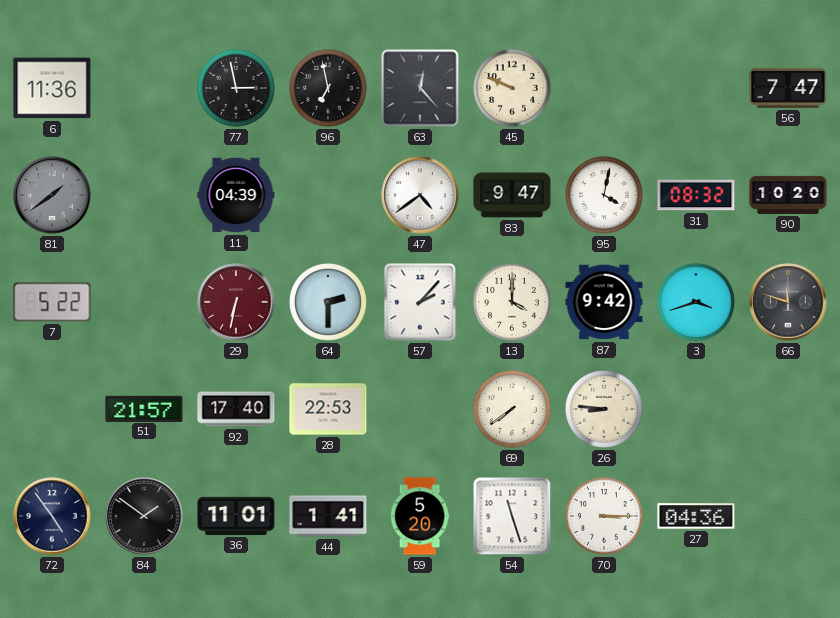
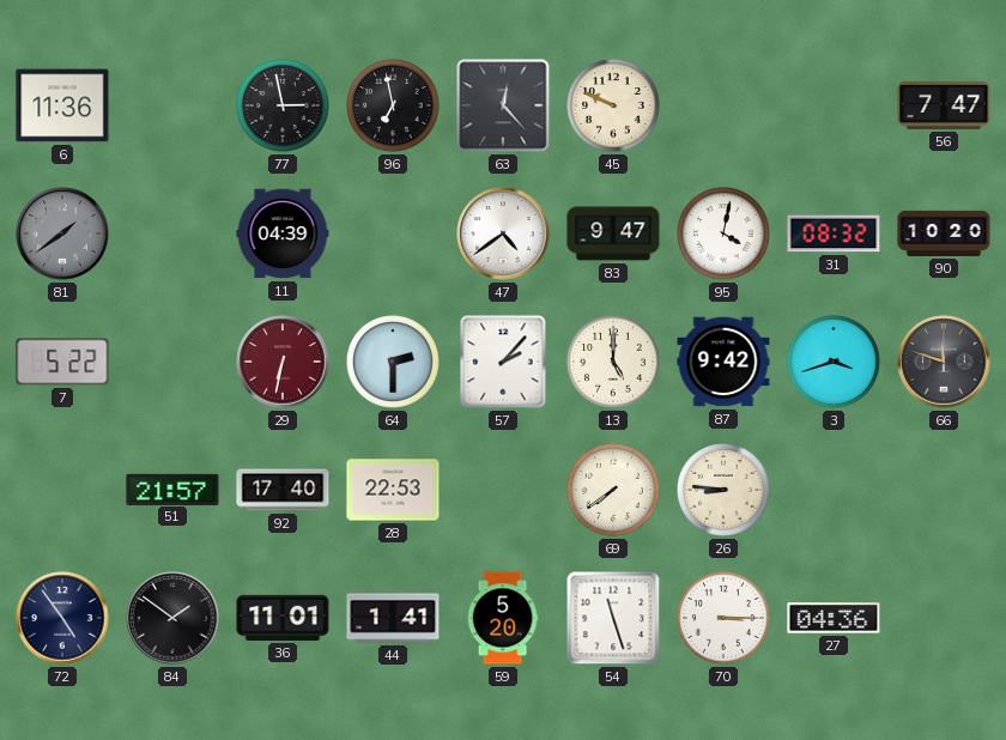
13: 4:00 -> 5:00
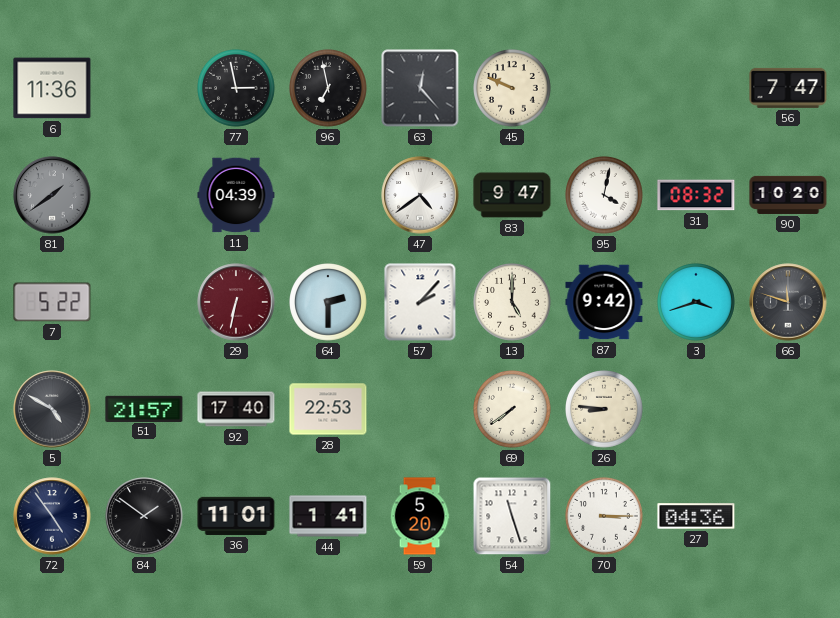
5: none -> 4:50
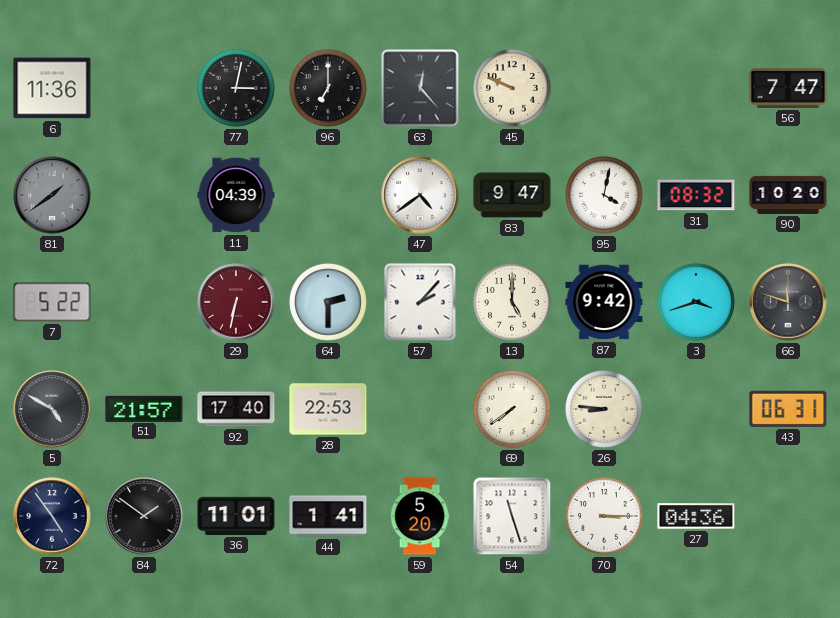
77: 2:58 -> 3:02
96: 6:58 -> 7:00
43: none -> 06:31
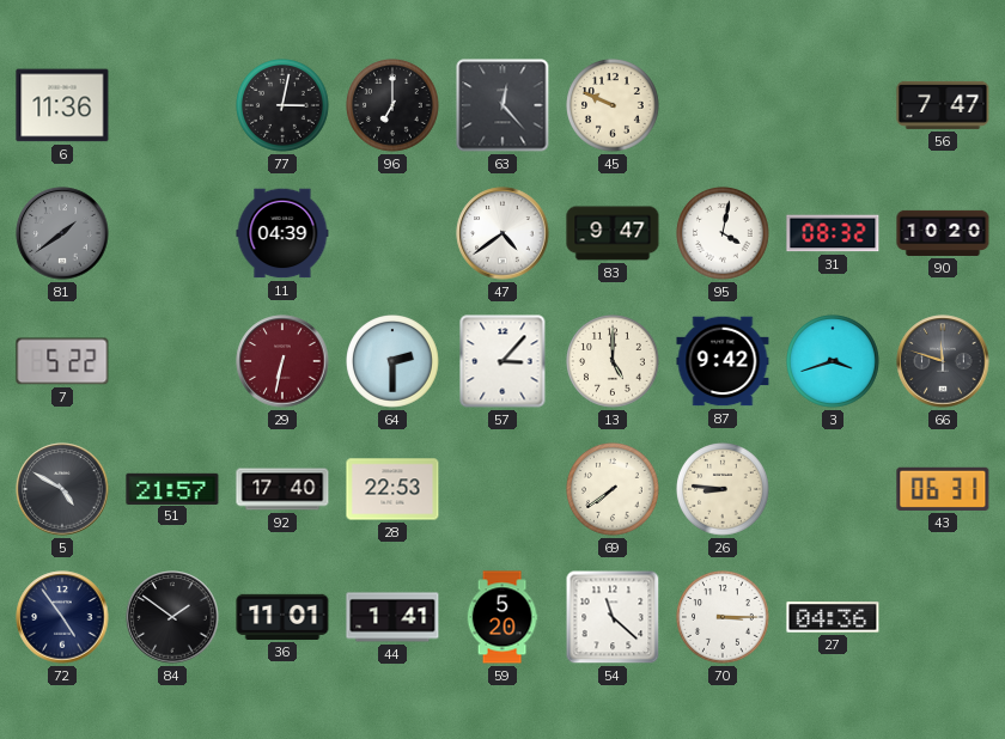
57: 2:07 -> 3:07
54: 11:27 -> 11:22
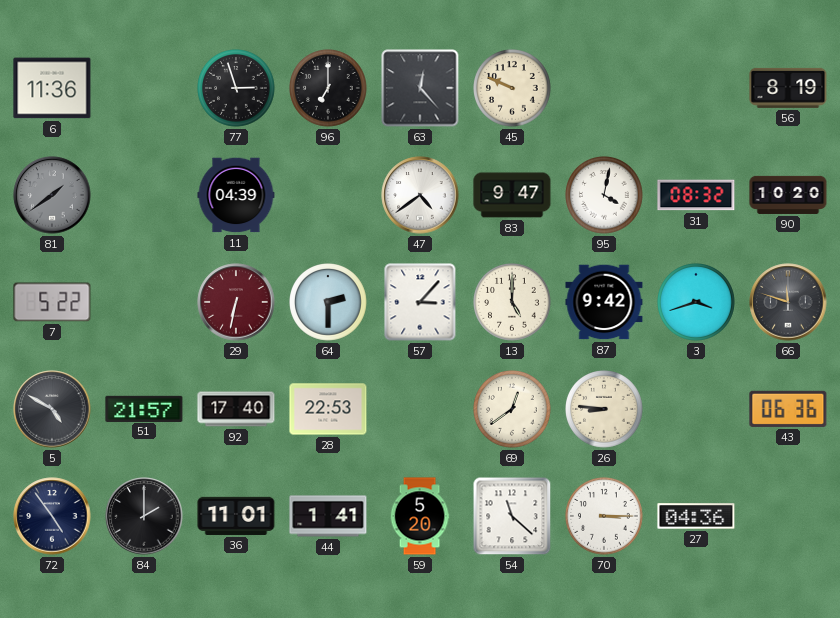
77: 3:02 -> 2:57
56: 7:47 -> 8:19
69: 7:39 -> 12:39
43: 06:31 -> 06:36
84: 1:51 -> 2:00
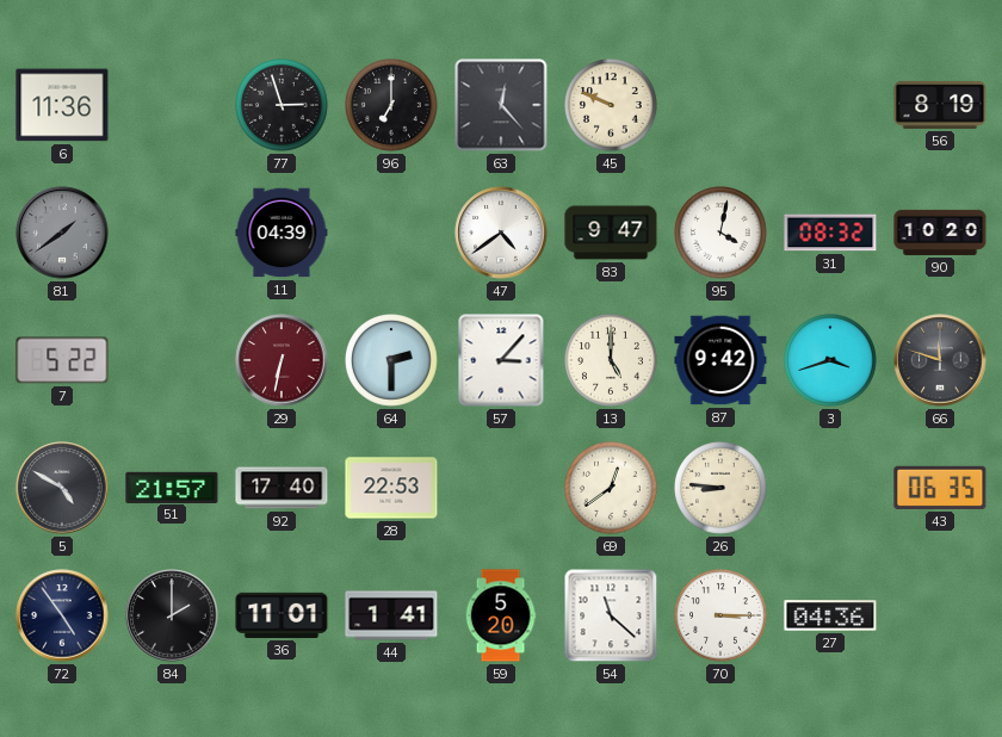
43: 06:36 -> 06:35
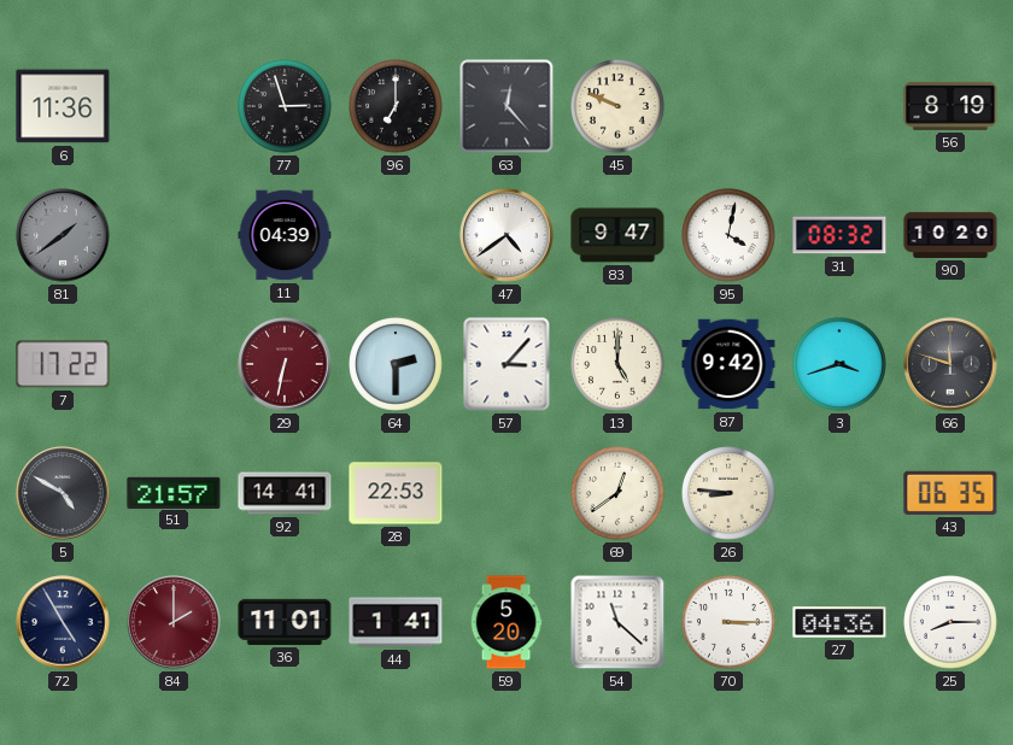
7: 5:22 -> 17:22
92: 17:40 -> 14:41
72: 4:54 -> 4:55
84 dial: black -> burgundy
25: none -> 8:15
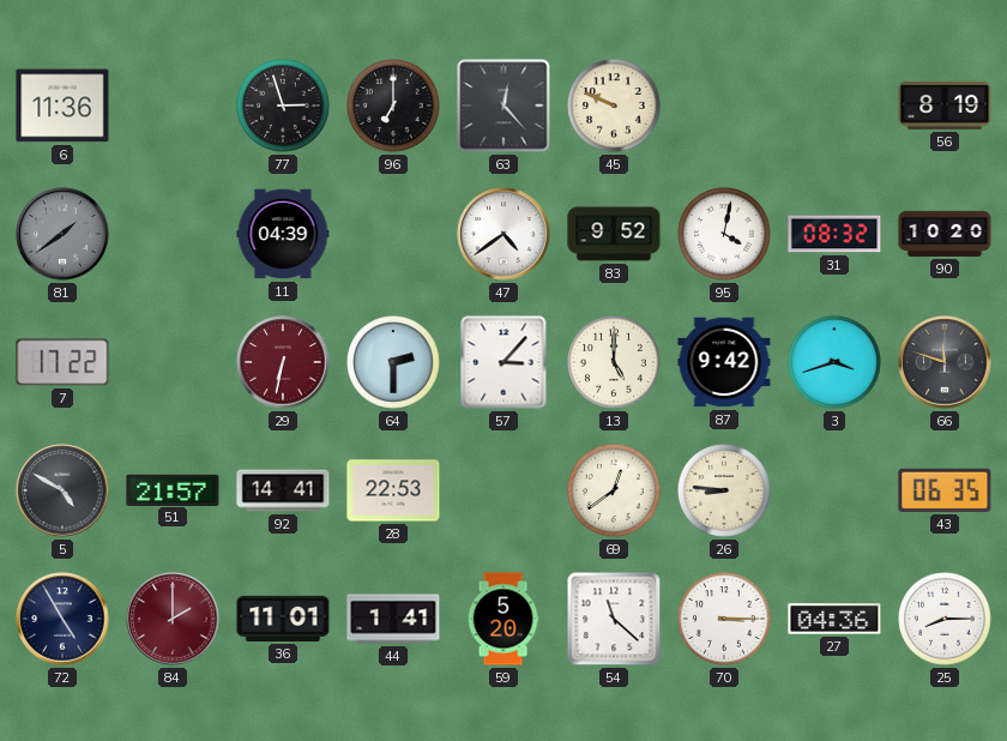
83: 9:47 -> 9:52
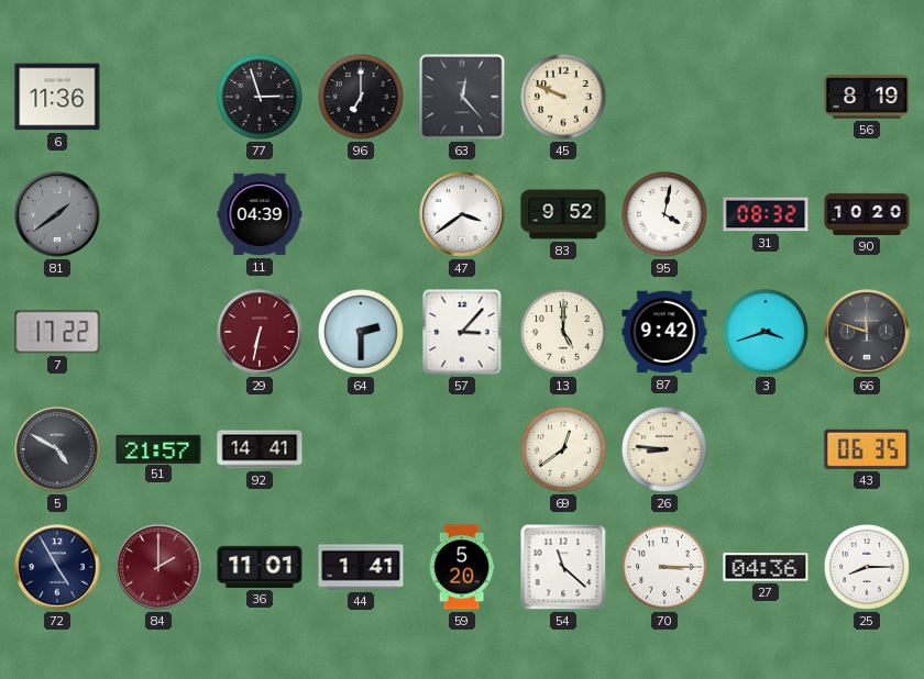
47: 4:39 -> 3:39
28: 22:53 -> none
